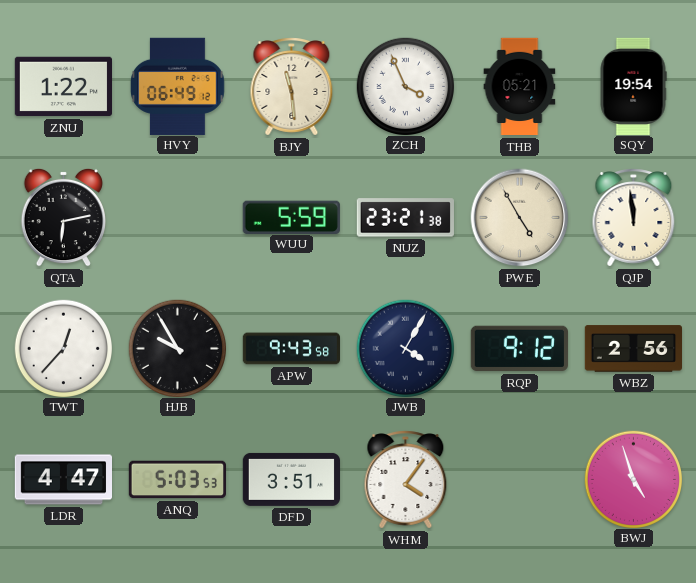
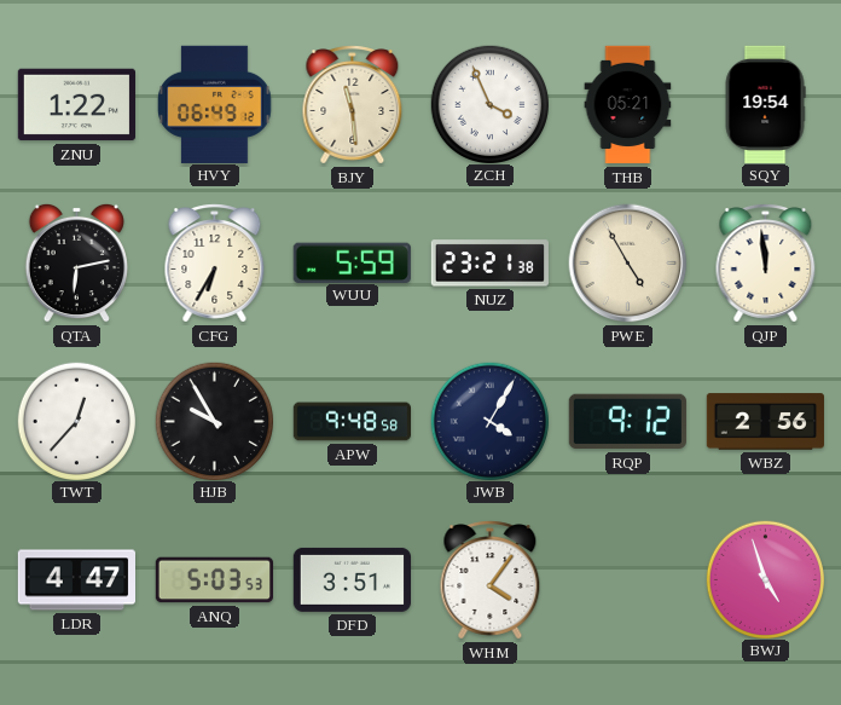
CFG: none -> 6:35
APW: 9:43 -> 9:48
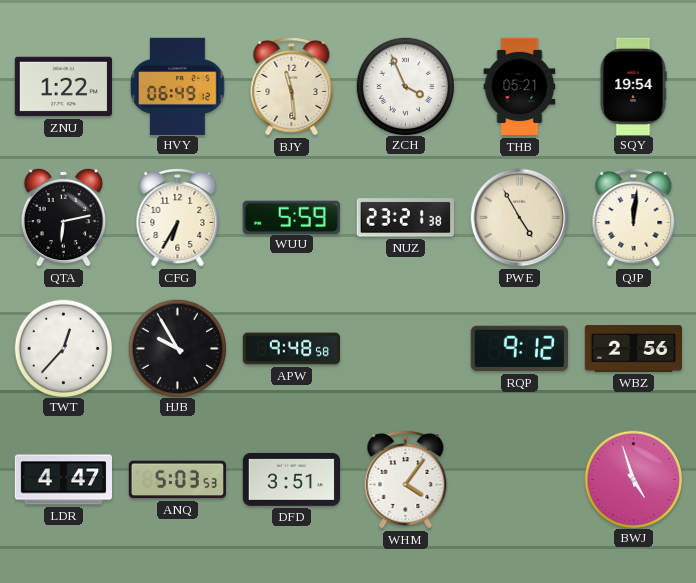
QJP: 11:59 -> 12:01
JWB: 4:05 -> none
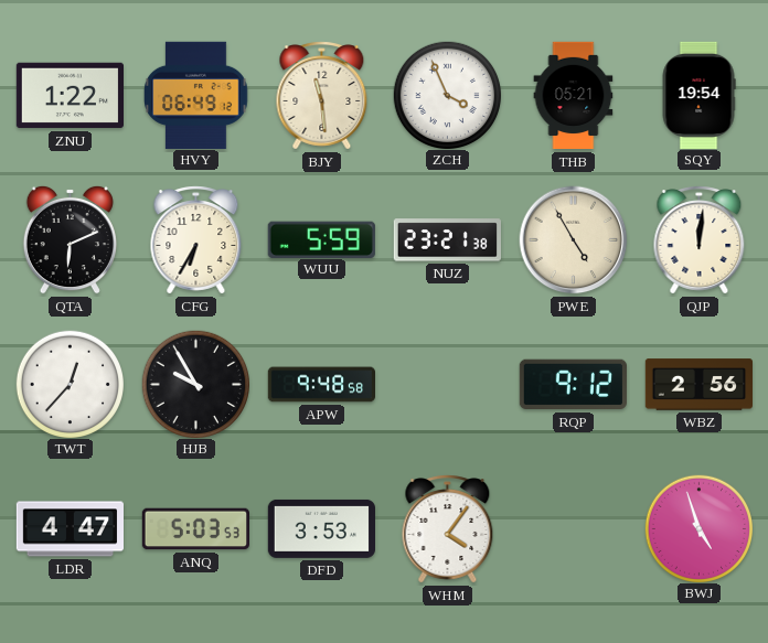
QTA: 6:13 -> 6:11
DFD: 3:51 -> 3:53
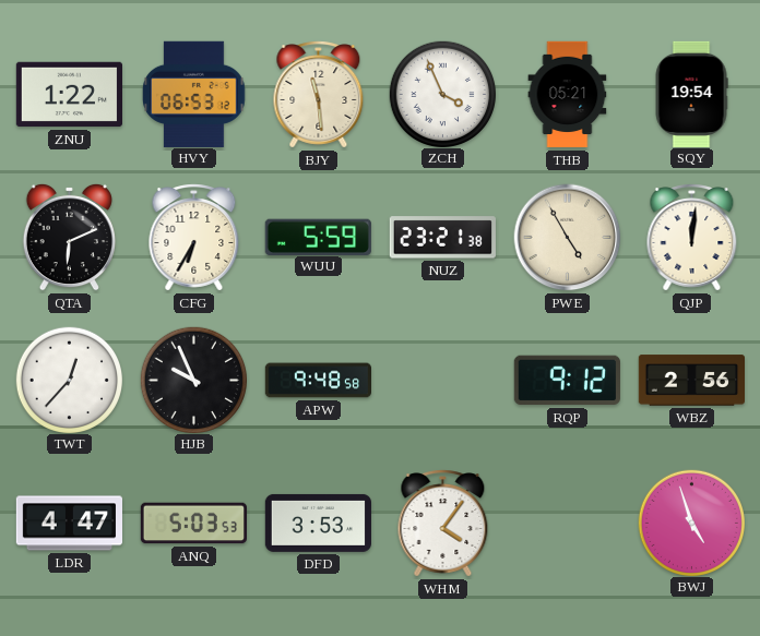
HVY: 06:49 -> 06:53
HJB: 9:55 -> 9:56
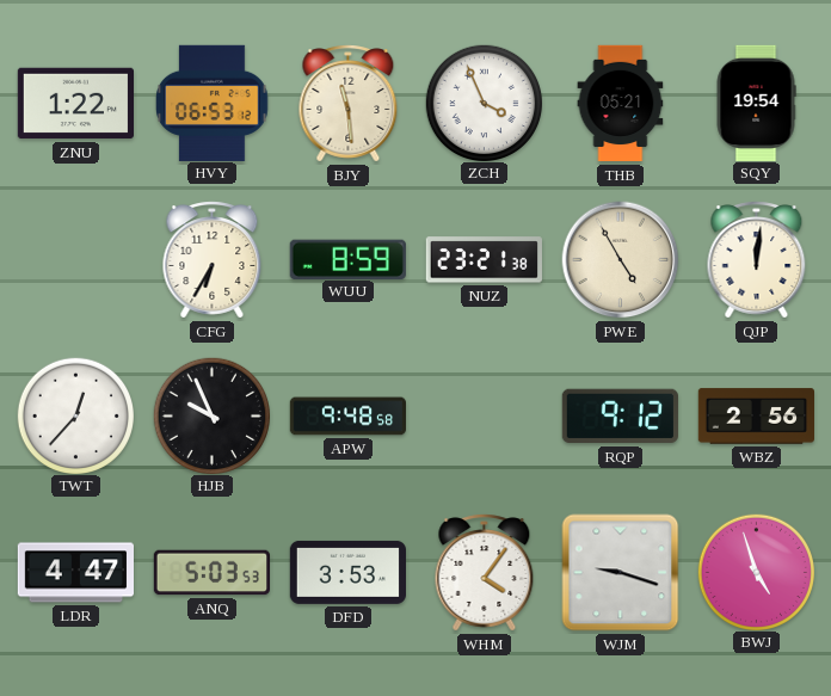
QTA: 6:11 -> none
WUU: 5:59 -> 8:59
WJM: none -> 9:18
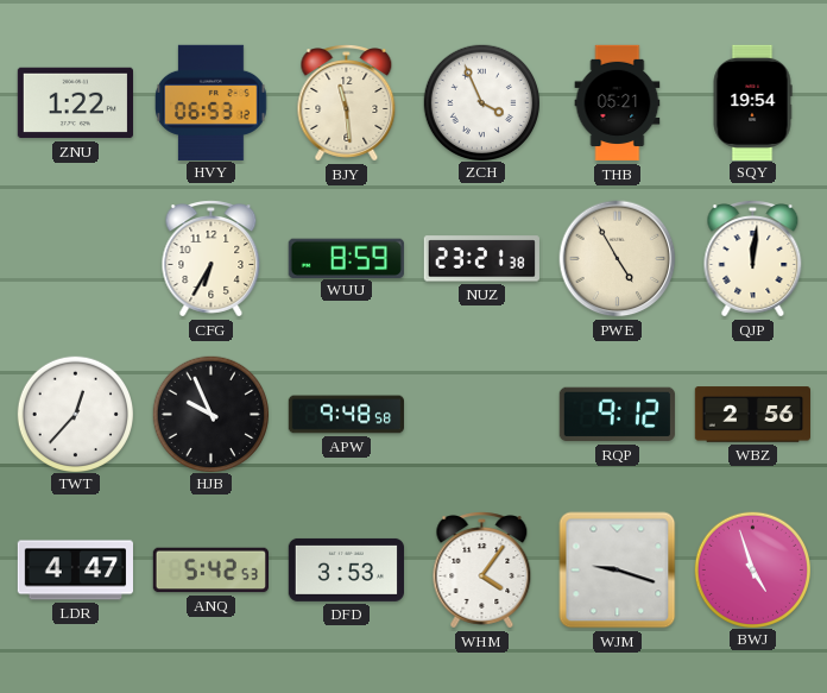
ANQ: 5:03 -> 5:42
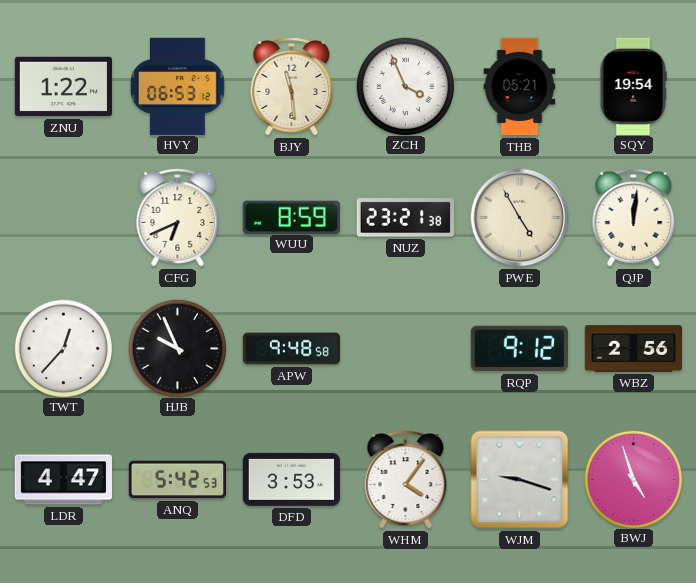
CFG: 6:35 -> 6:41
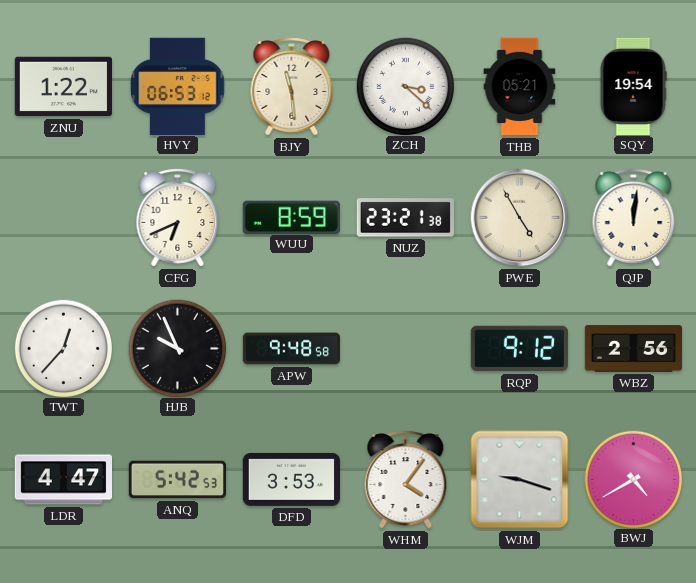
ZCH: 3:56 -> 3:22
BWJ: 4:57 -> 4:40
